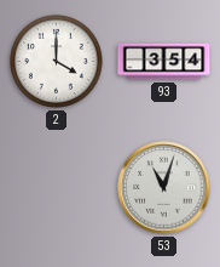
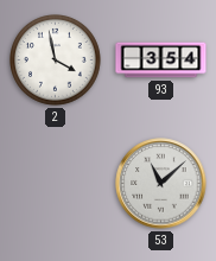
2: 4:00 -> 3:58
53: 11:03 -> 11:08
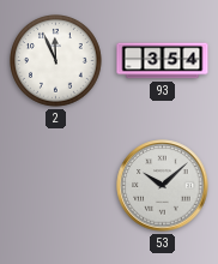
2: 3:58 -> 11:56
53: 11:08 -> 10:08
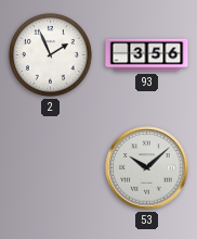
2: 11:56 -> 1:56
93: 3:54 -> 3:56
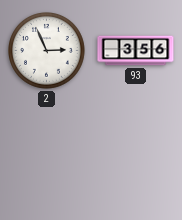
2: 1:56 -> 2:56
53: 10:08 -> none
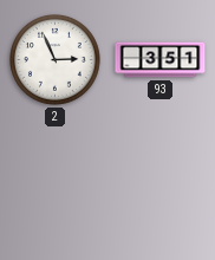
93: 3:56 -> 3:51
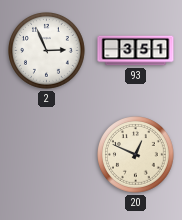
20: none -> 12:49
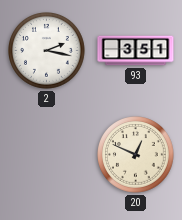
2: 2:56 -> 2:17
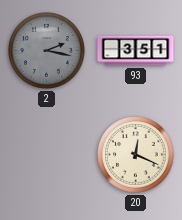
2 dial: white -> grey
20: 12:49 -> 12:19
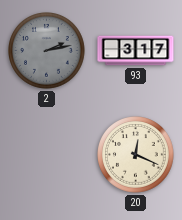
2: 2:17 -> 2:13
93: 3:51 -> 3:17
